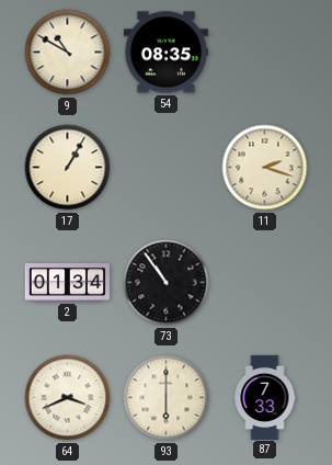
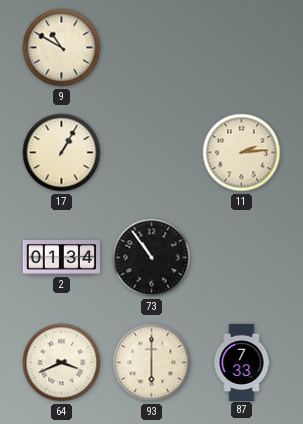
54: 08:35 -> none
11: 2:18 -> 2:14
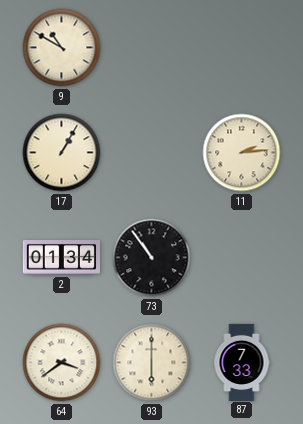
64: 3:41 -> 3:39
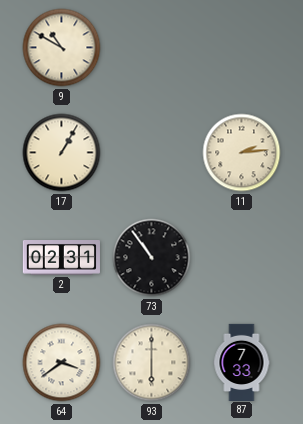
2: 01:34 -> 02:31
